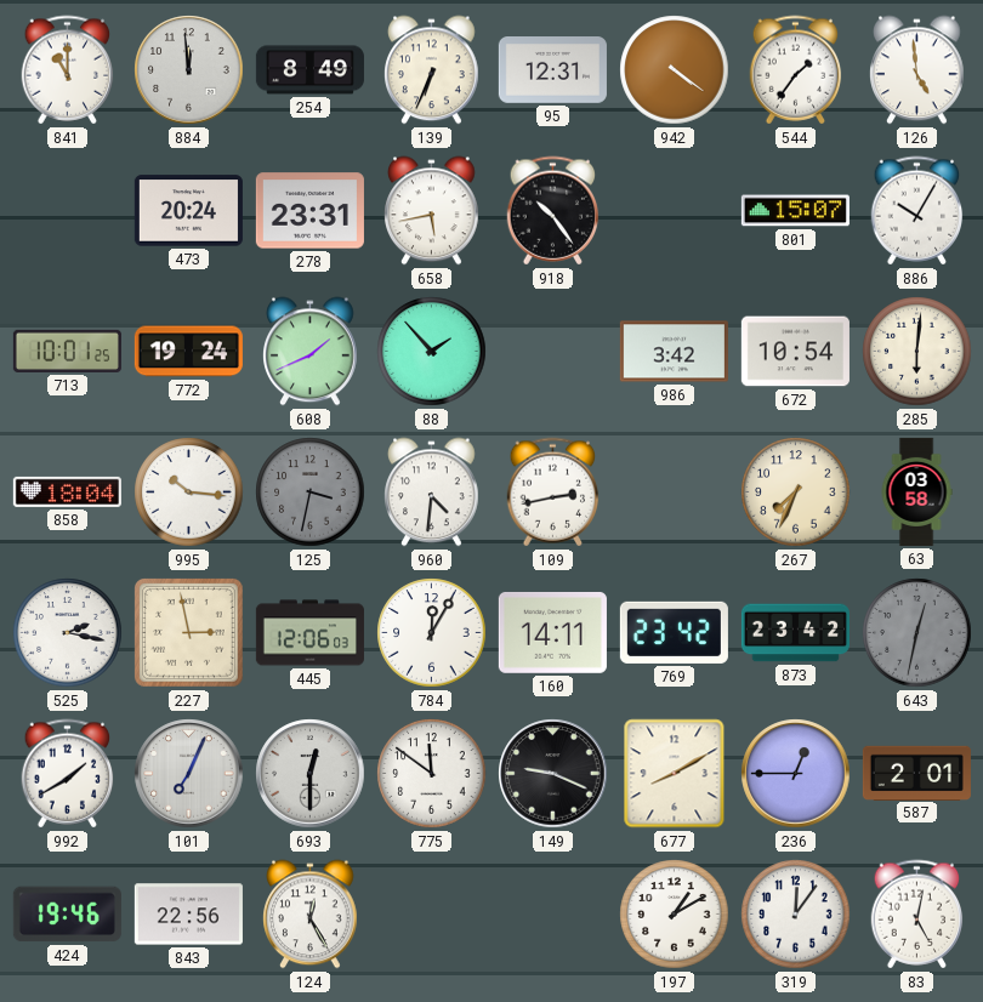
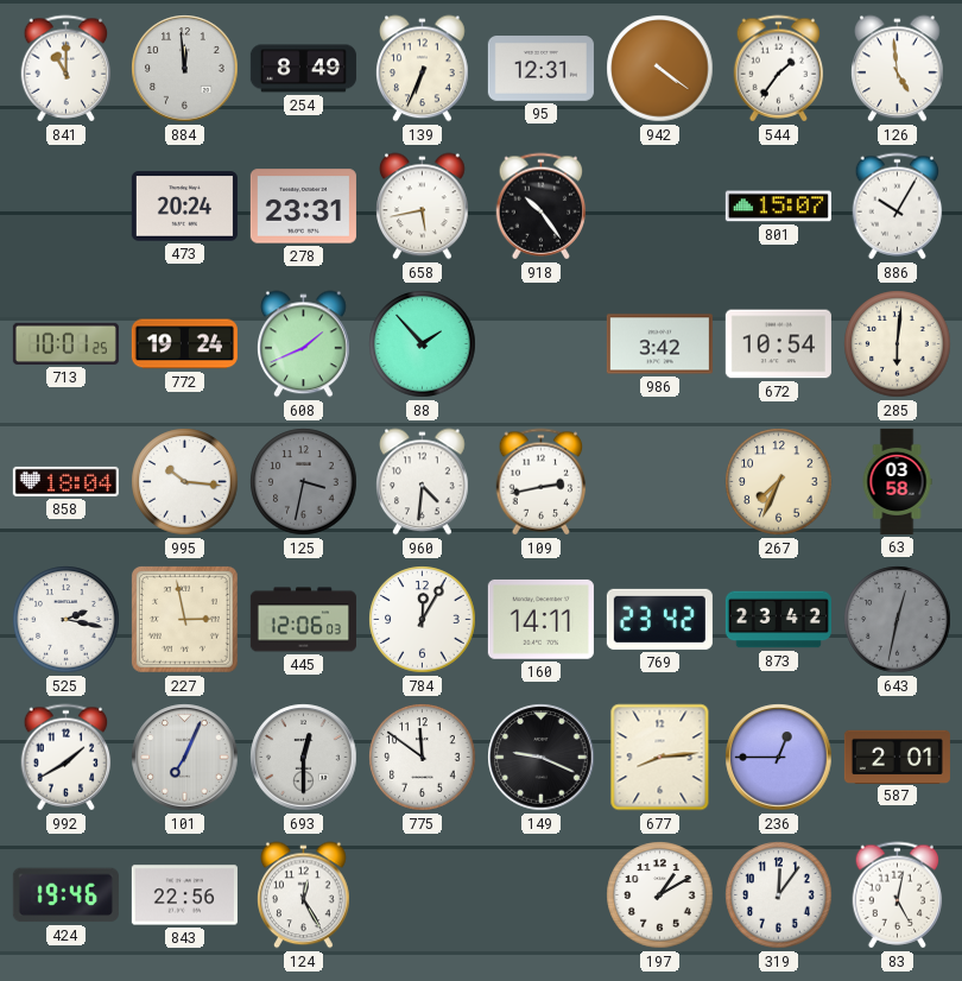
677: 8:10 -> 8:14
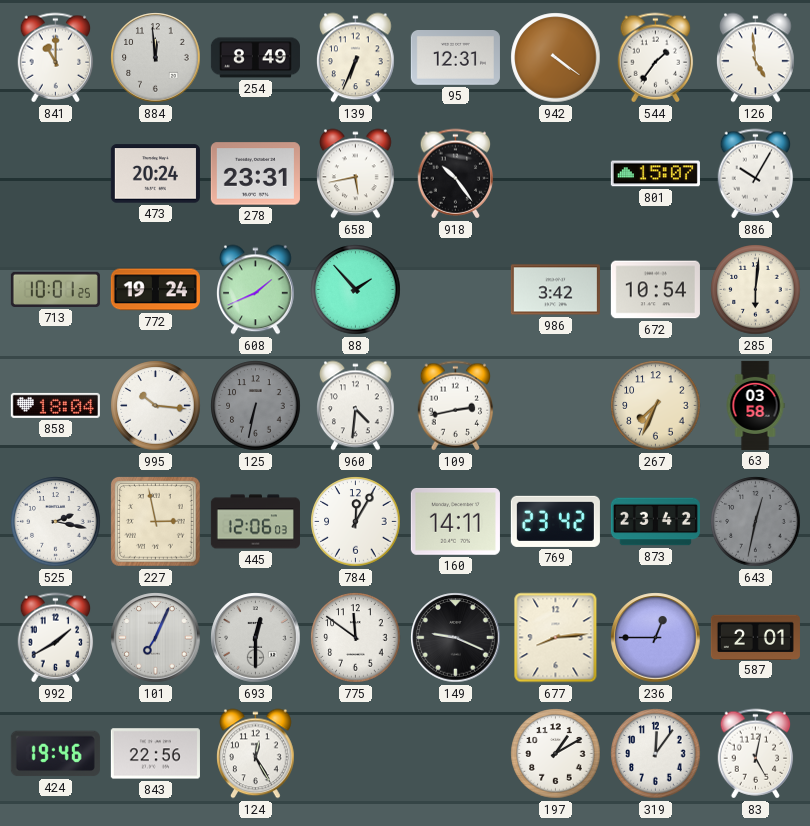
125: 3:32 -> 6:32
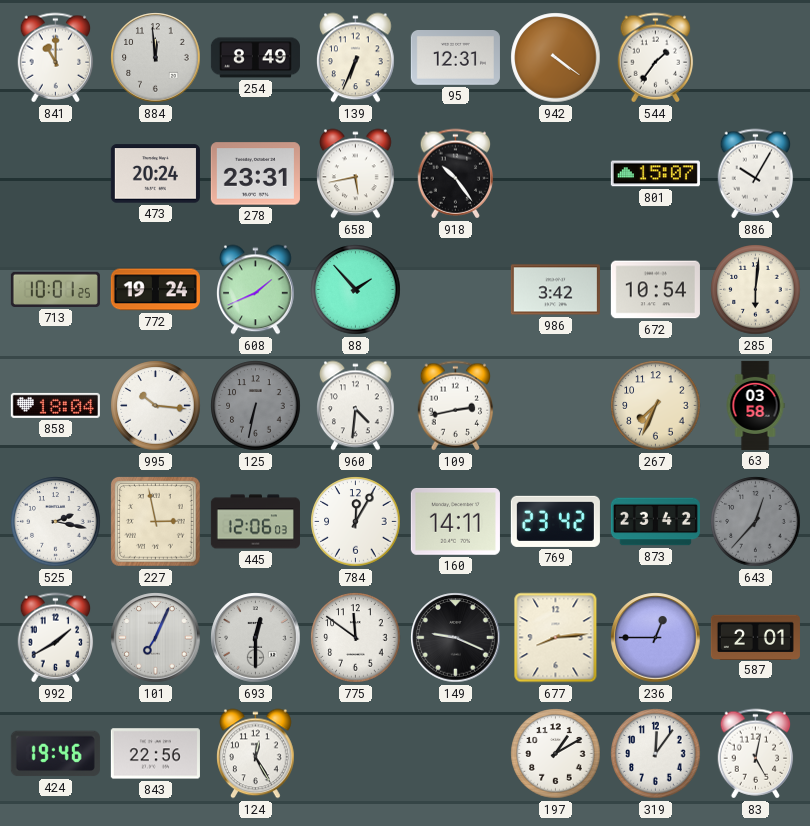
126: 4:59 -> none
643: 12:32 -> 12:37
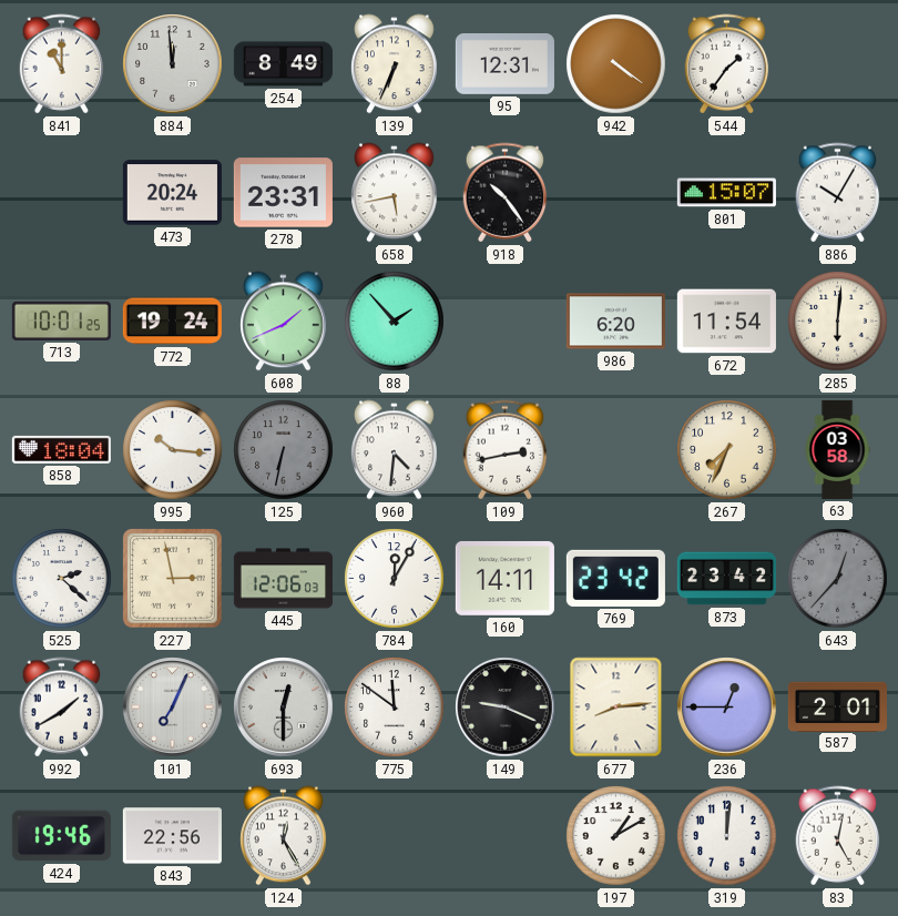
986: 3:42 -> 6:20
672: 10:54 -> 11:54
525: 2:17 -> 2:22
319: 12:06 -> 12:01
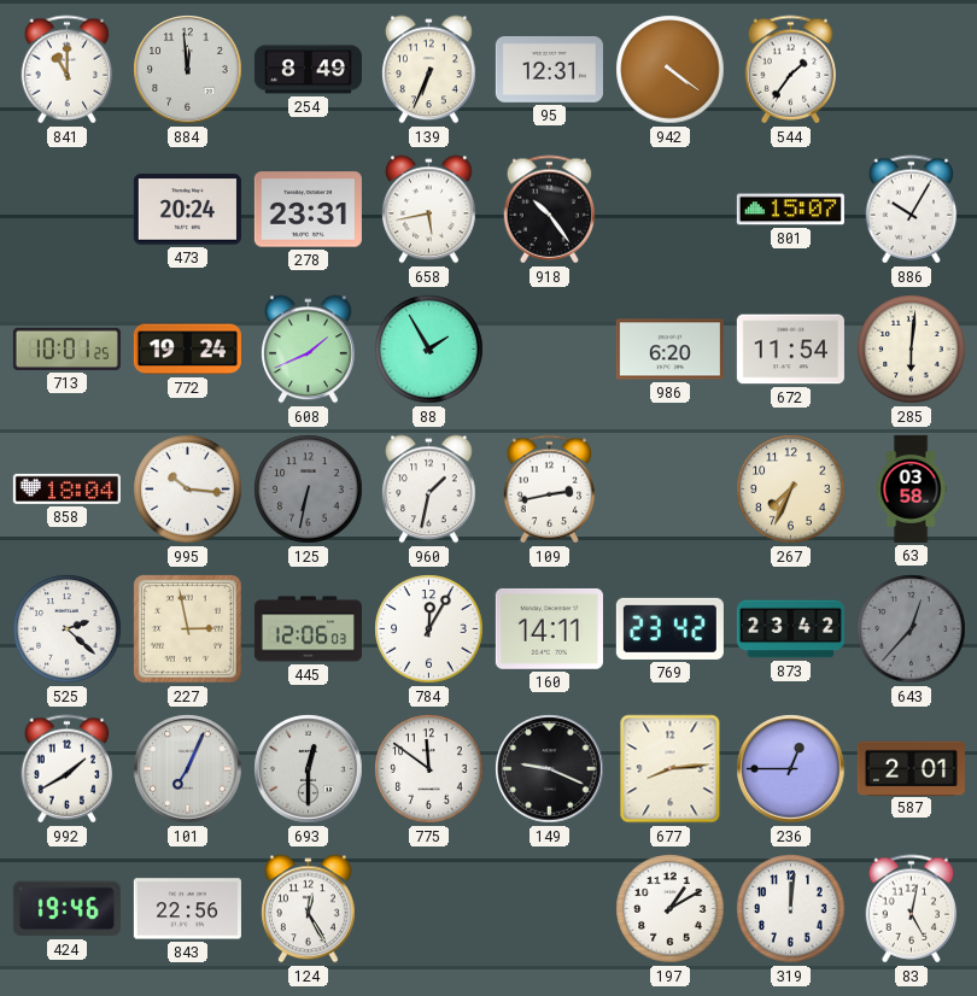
88: 1:53 -> 1:55
960: 4:31 -> 1:32
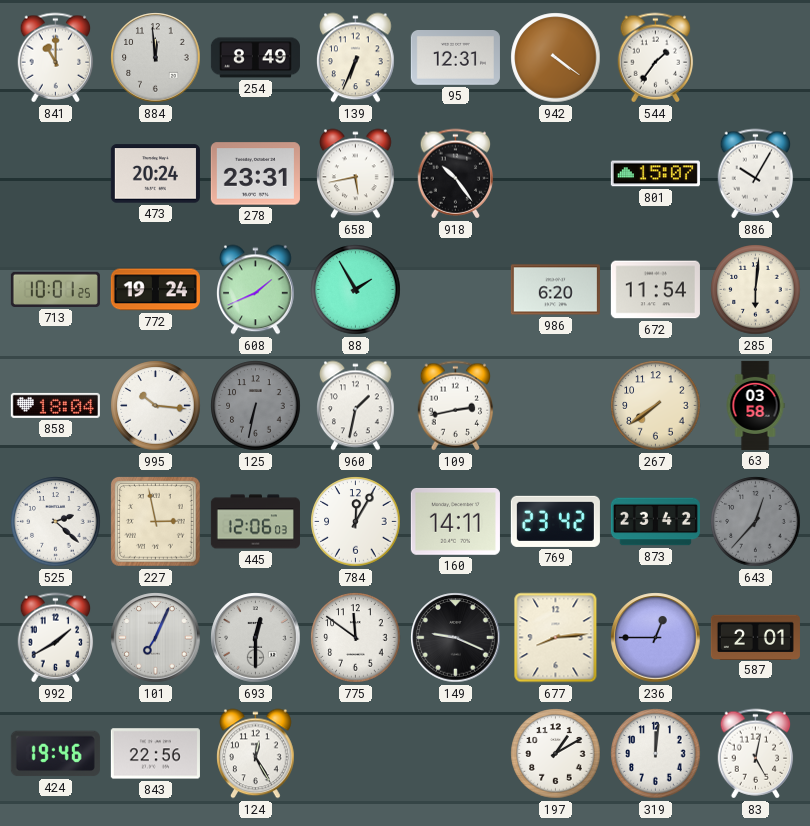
267: 7:34 -> 7:39
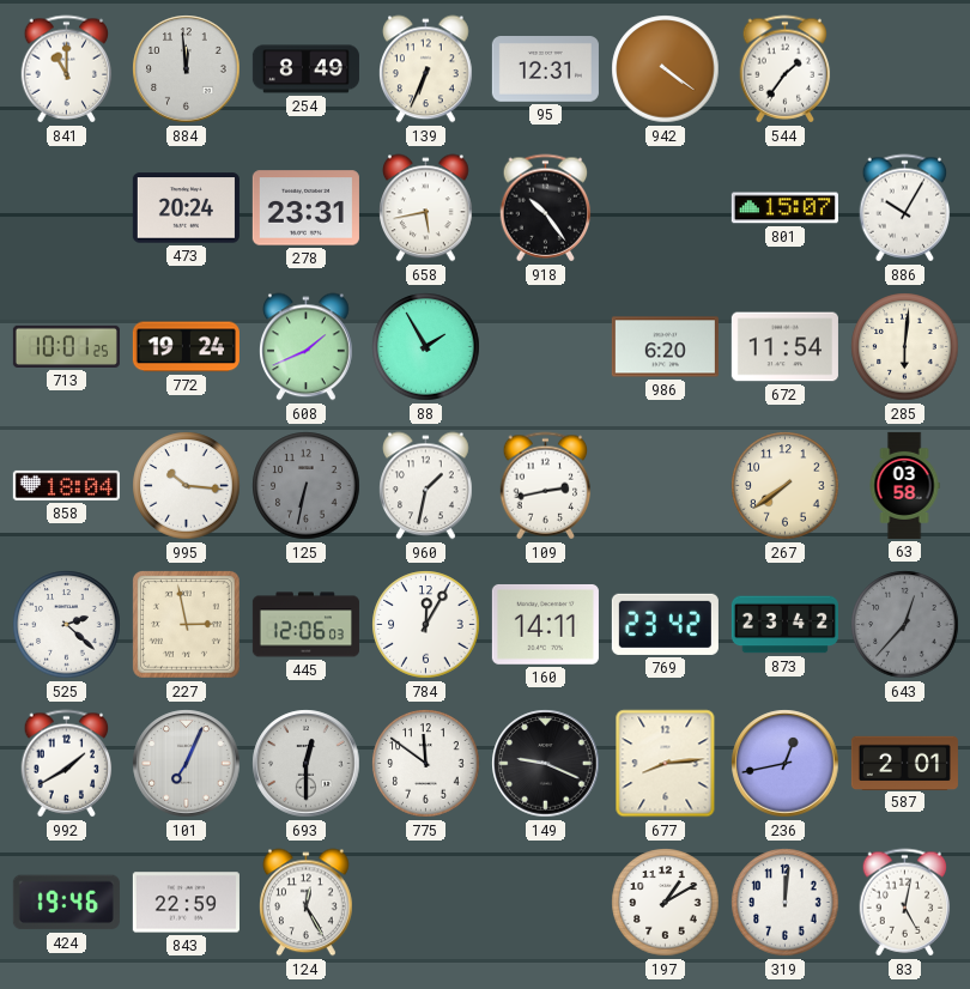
236: 12:45 -> 12:43
843: 22:56 -> 22:59
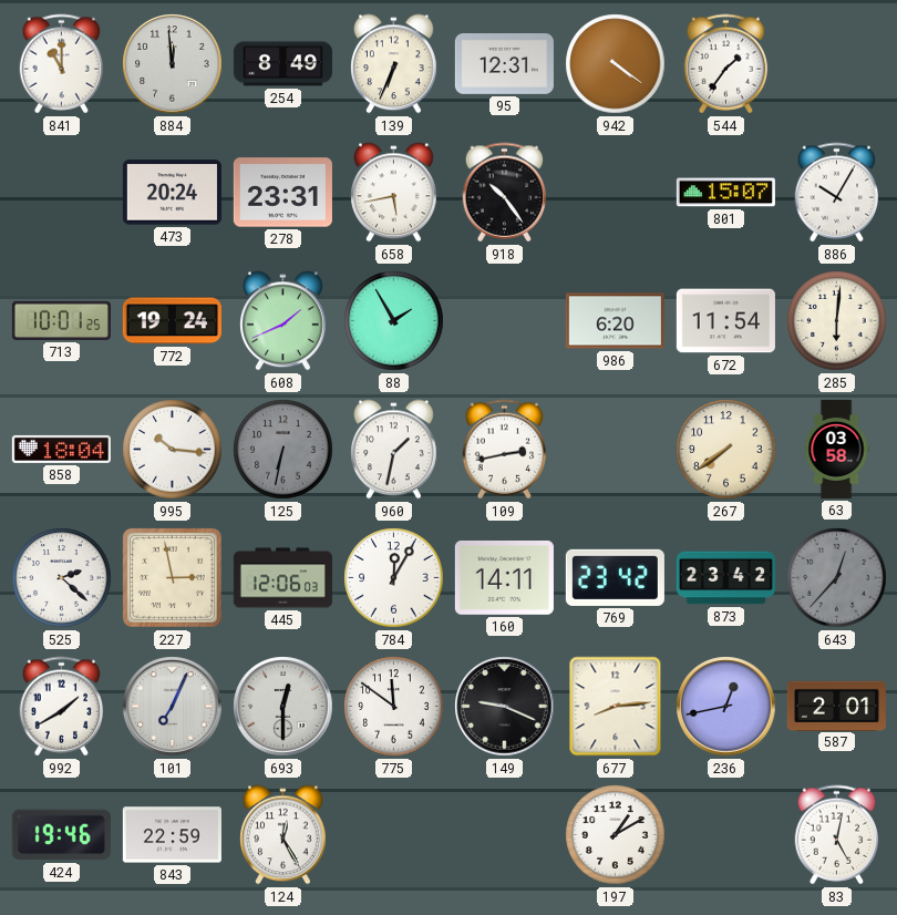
319: 12:01 -> none
